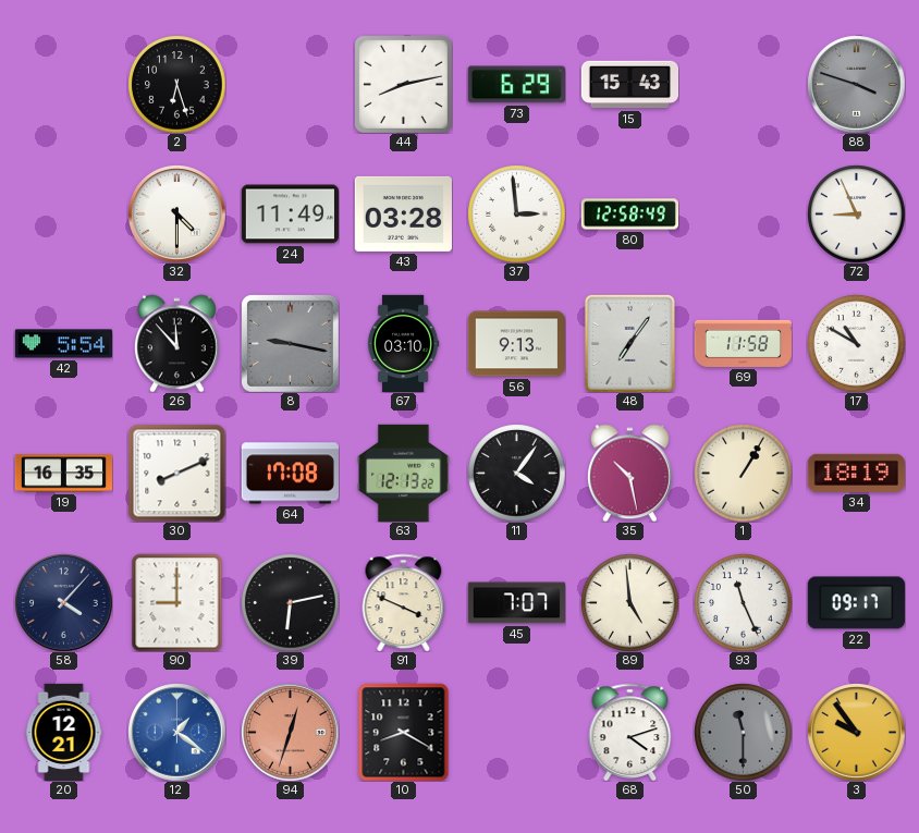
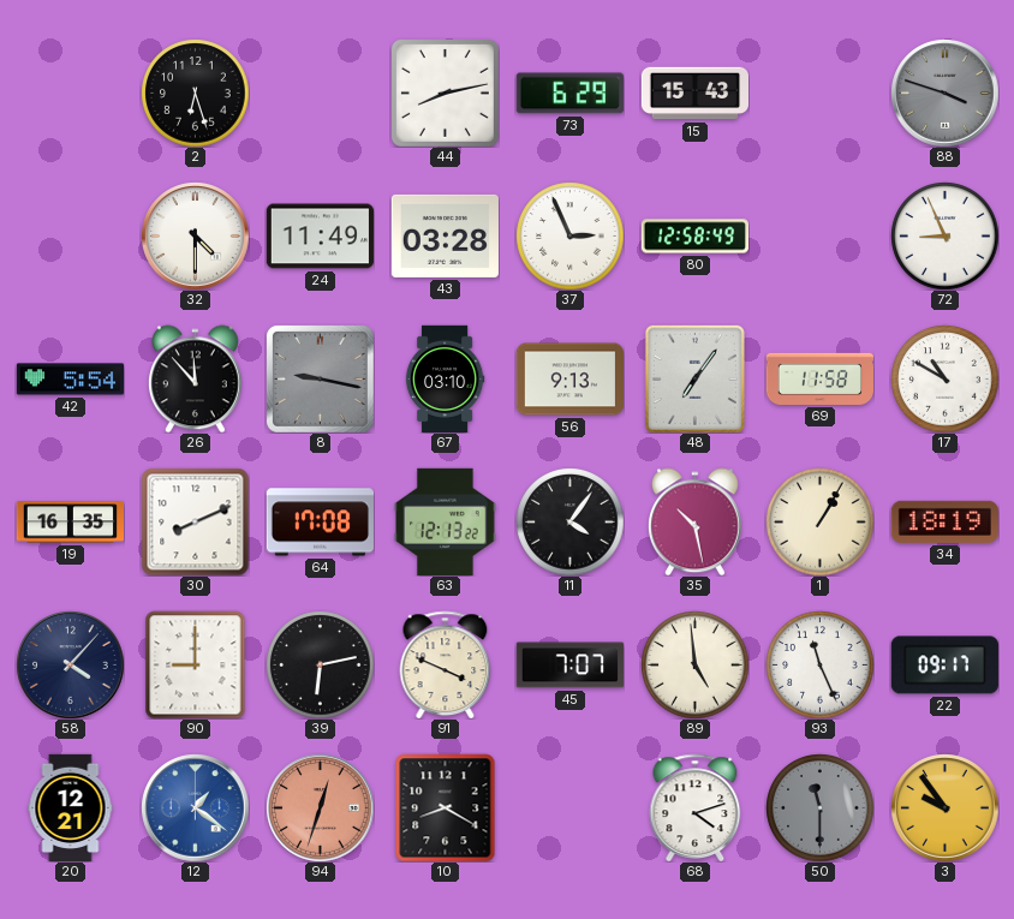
37: 2:59 -> 2:56
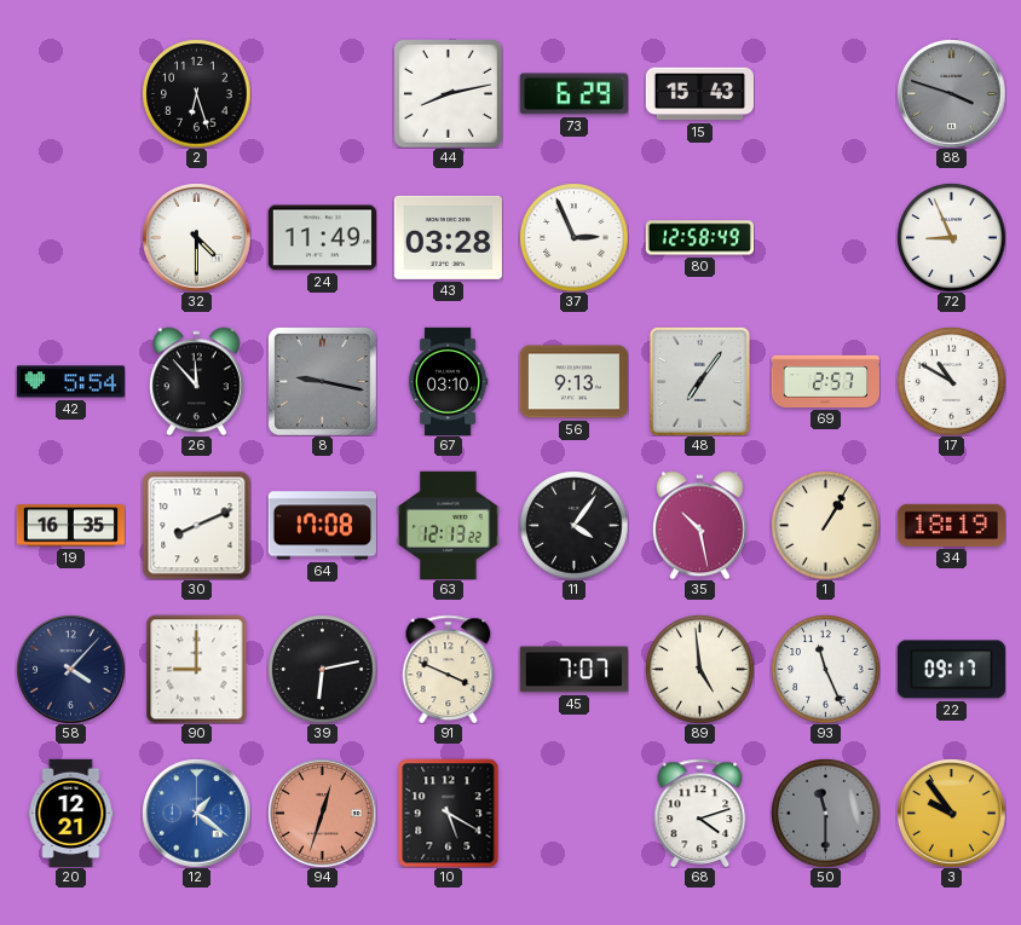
69: 11:58 -> 2:57
10: 8:20 -> 5:20
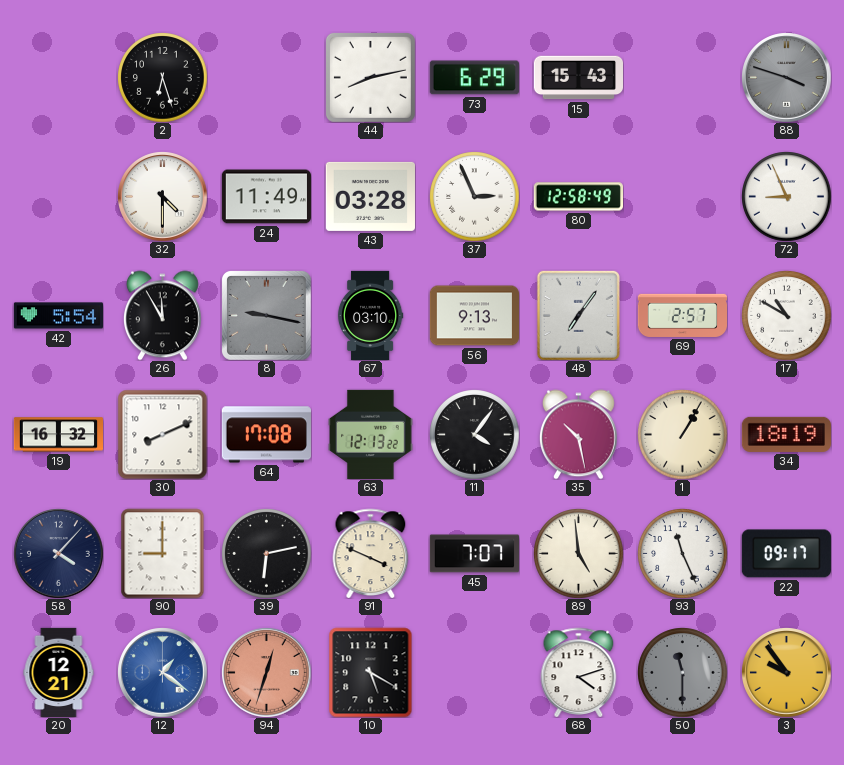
26: 11:53 -> 11:55
19: 16:35 -> 16:32
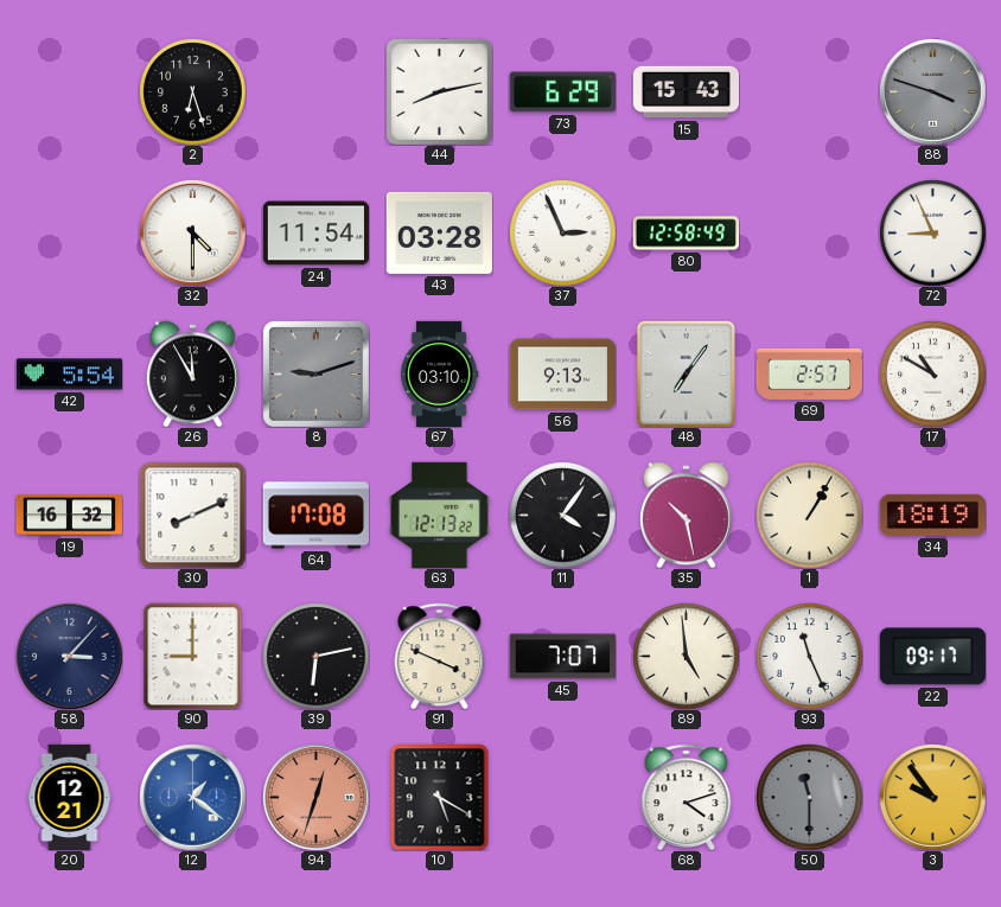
24: 11:49 -> 11:54
8: 9:17 -> 9:12
58: 4:07 -> 3:07
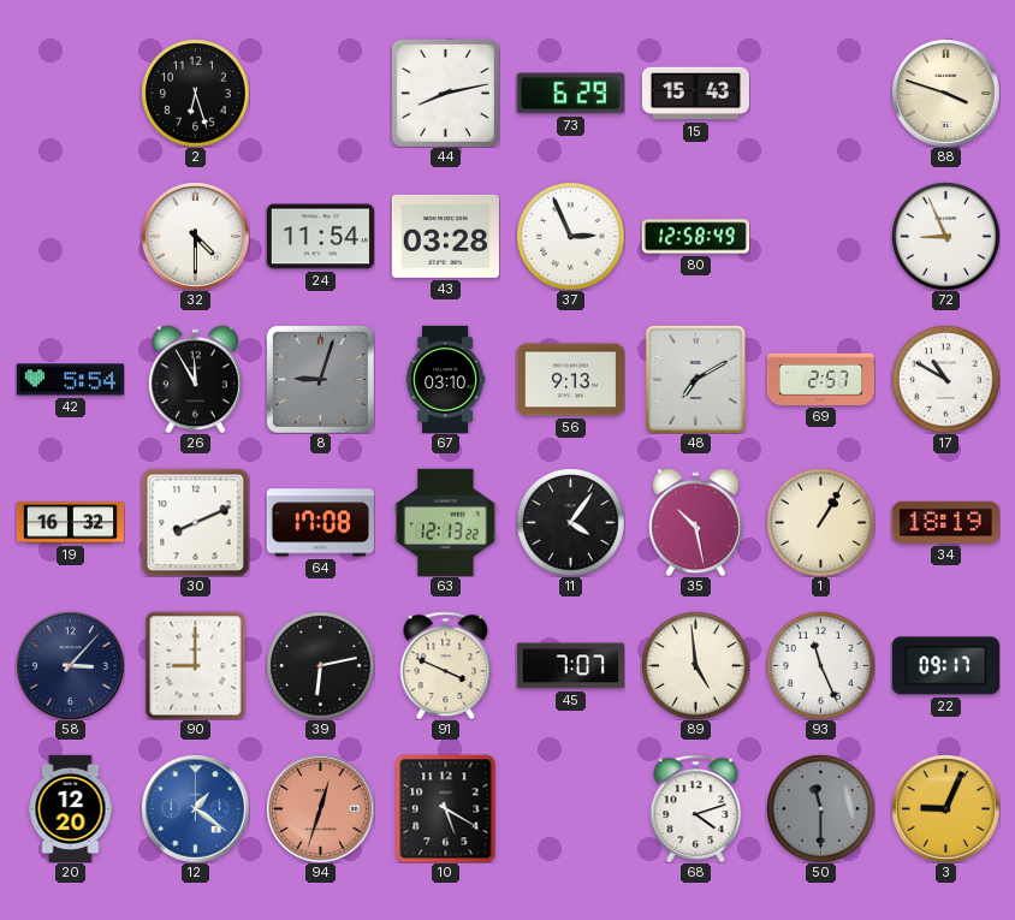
88 dial: grey -> cream
8: 9:12 -> 9:03
48: 7:06 -> 7:10
20: 12:21 -> 12:20
3: 9:54 -> 9:04
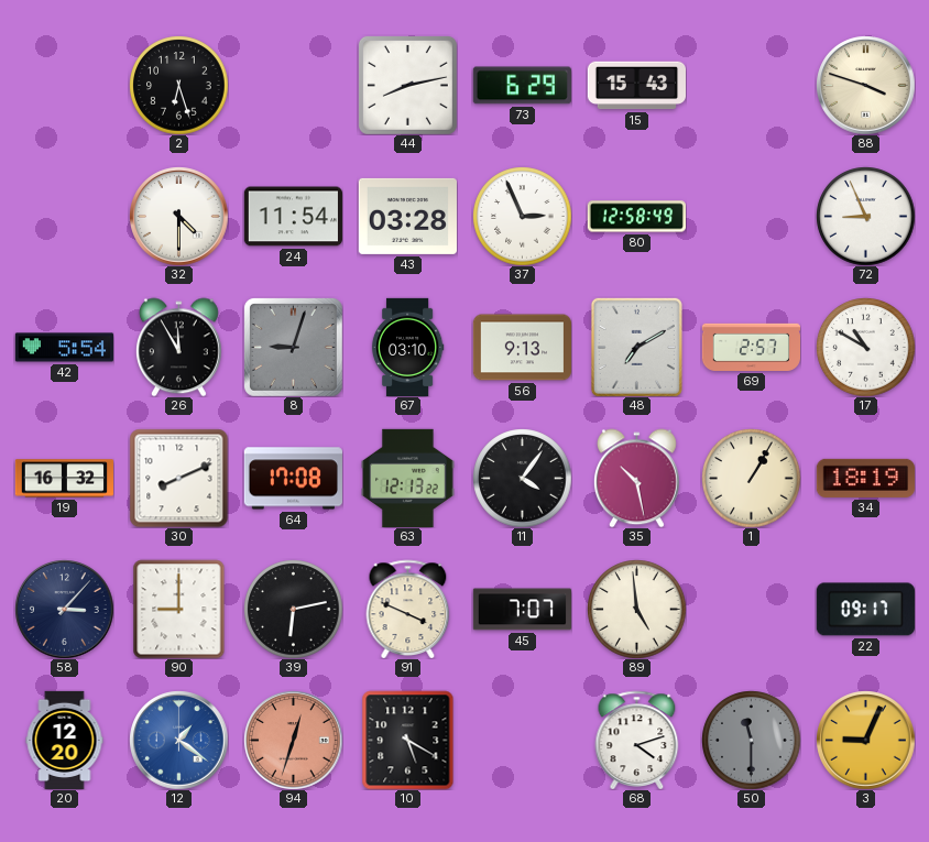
93: 11:26 -> none
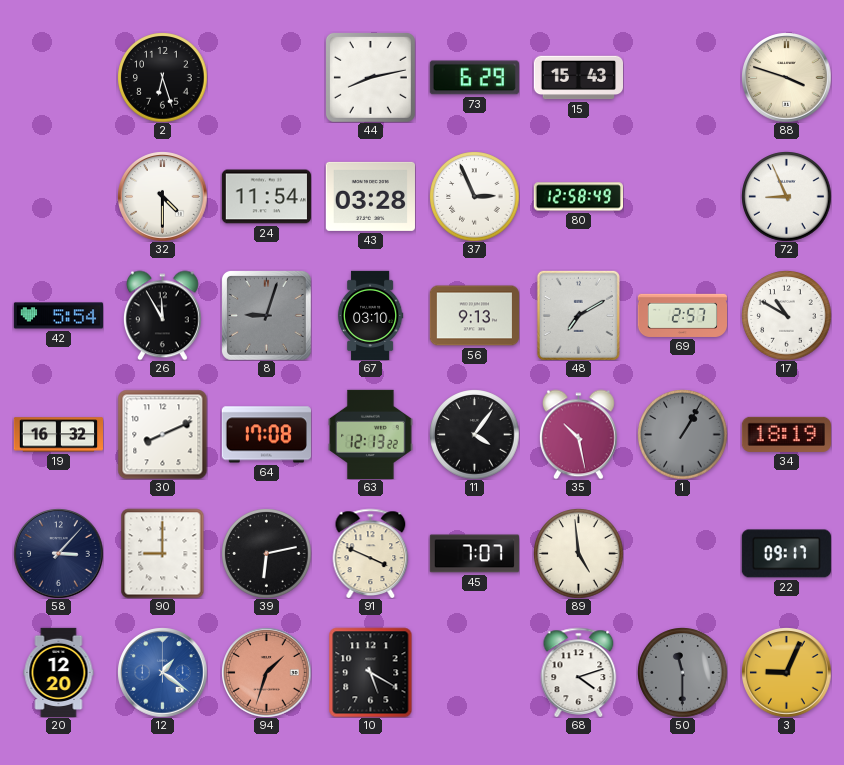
1 dial: cream -> grey
94: 12:33 -> 1:33
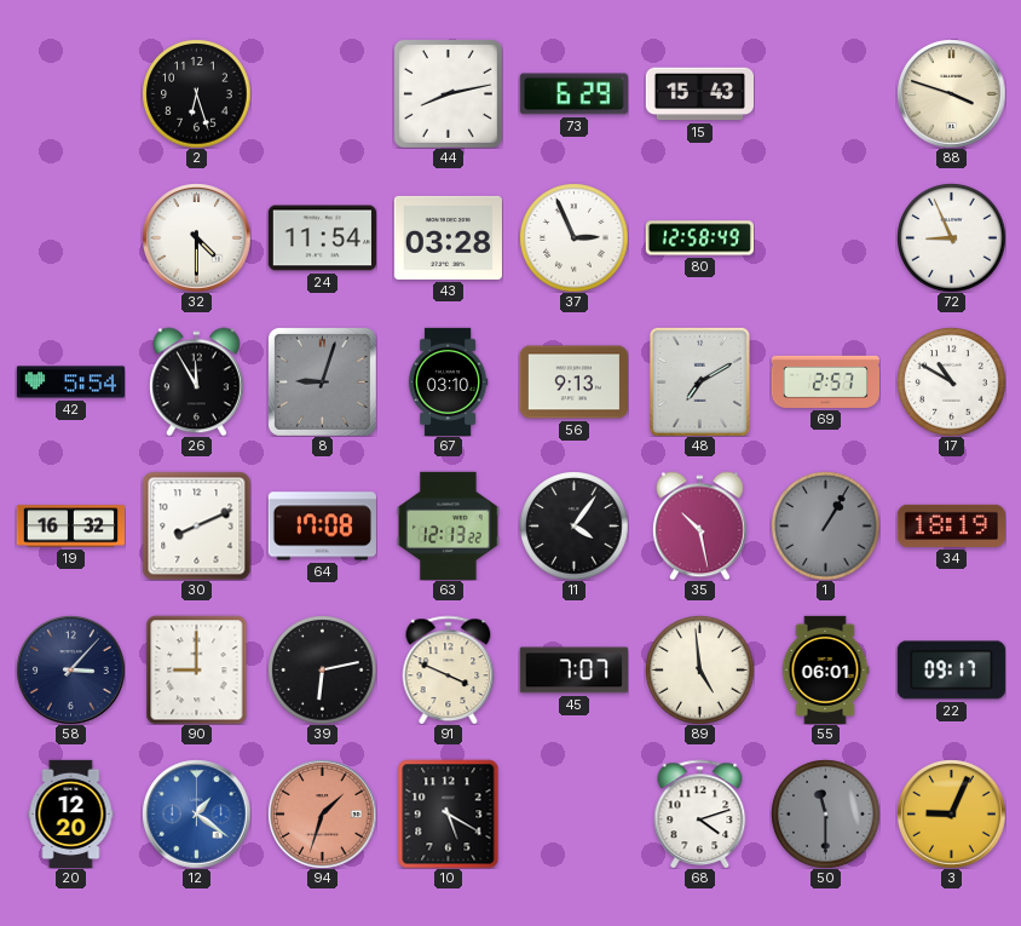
55: none -> 06:01
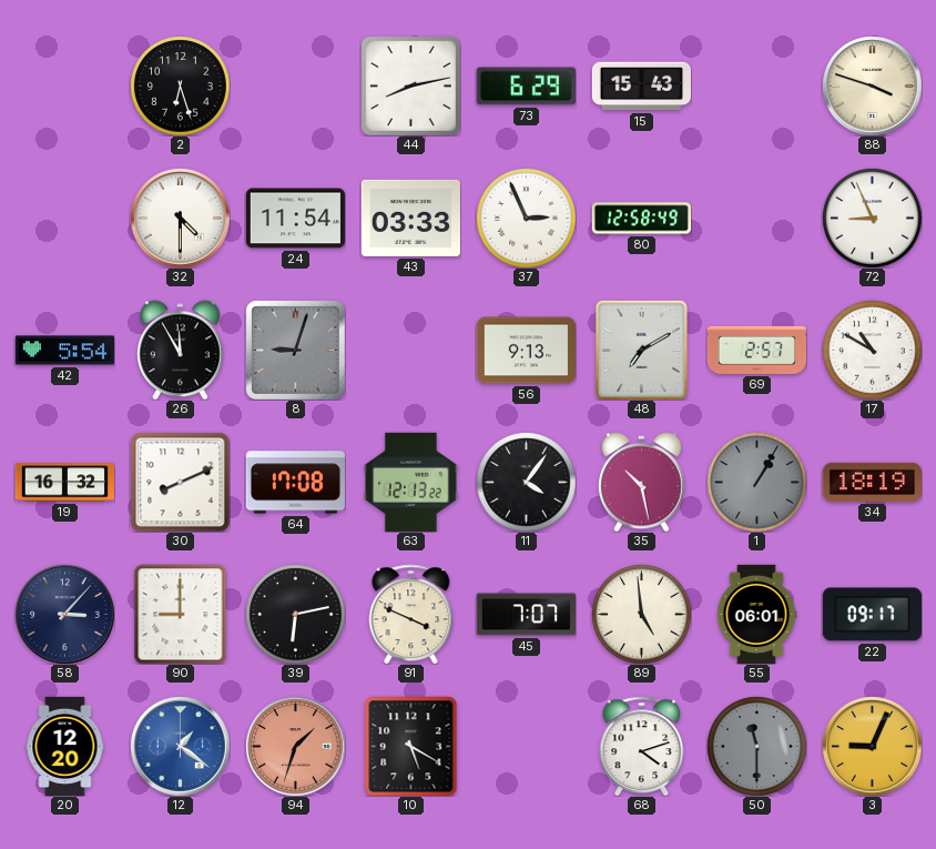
43: 03:28 -> 03:33
67: 03:10 -> none
